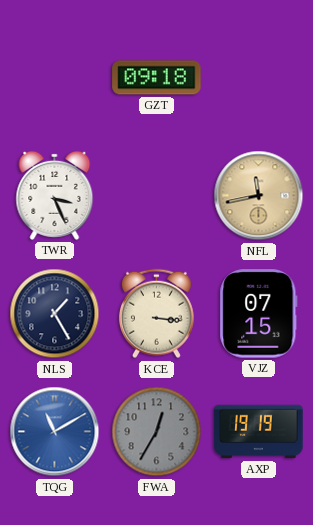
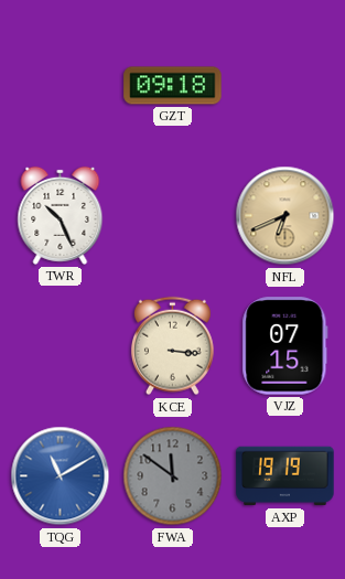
TWR: 3:26 -> 10:26
NFL: 11:43 -> 6:41
NLS: 1:25 -> none
FWA: 12:35 -> 11:51
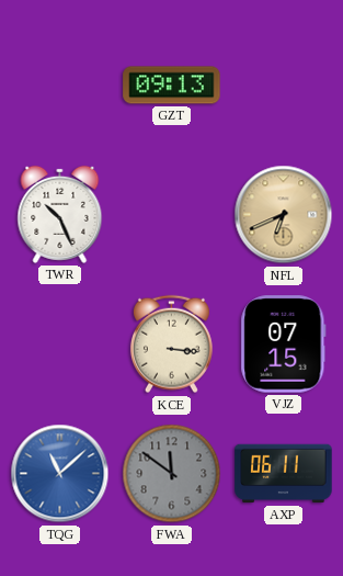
GZT: 09:18 -> 09:13
TQG: 11:10 -> 11:08
AXP: 19:19 -> 06:11
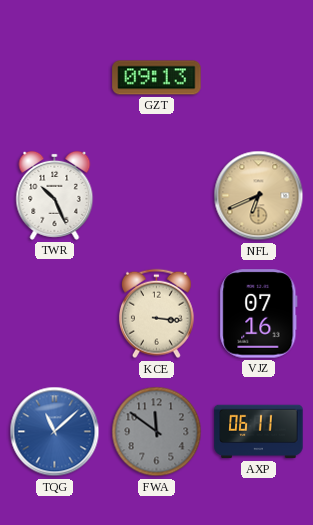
VJZ: 07:15 -> 07:16
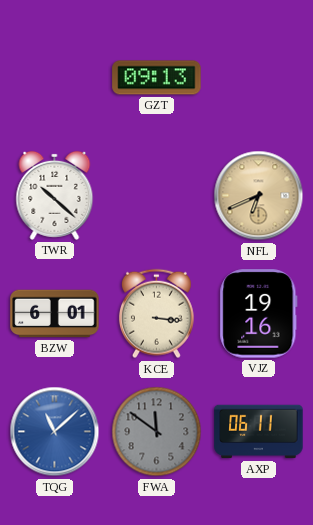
TWR: 10:26 -> 10:22
BZW: none -> 6:01
VJZ: 07:16 -> 19:16
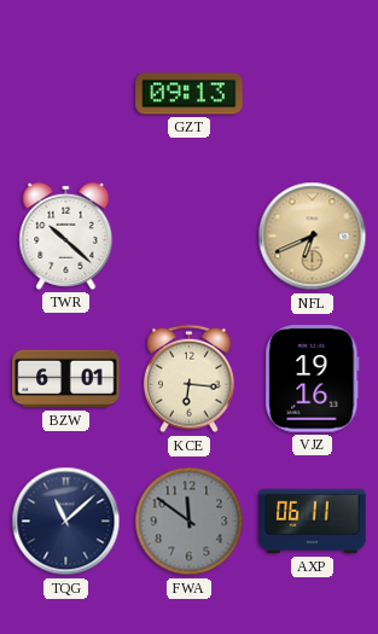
KCE: 3:16 -> 6:16
TQG dial: blue -> navy
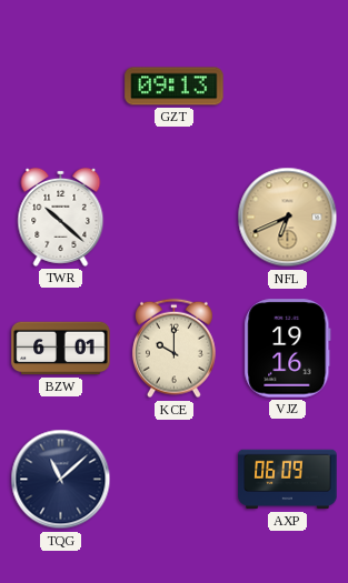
KCE: 6:16 -> 10:00
FWA: 11:51 -> none
AXP: 06:11 -> 06:09
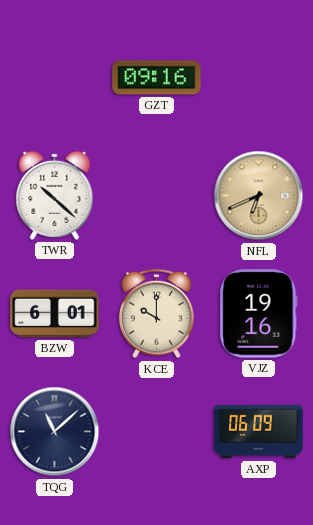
GZT: 09:13 -> 09:16
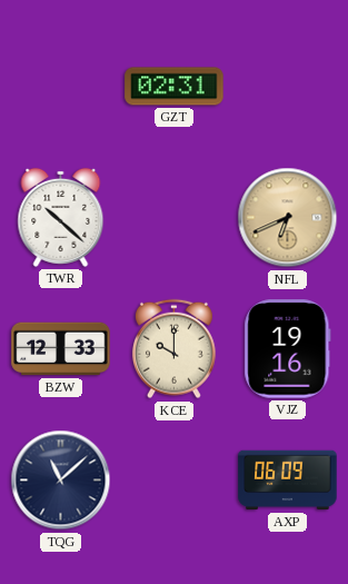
GZT: 09:16 -> 02:31
BZW: 6:01 -> 12:33
